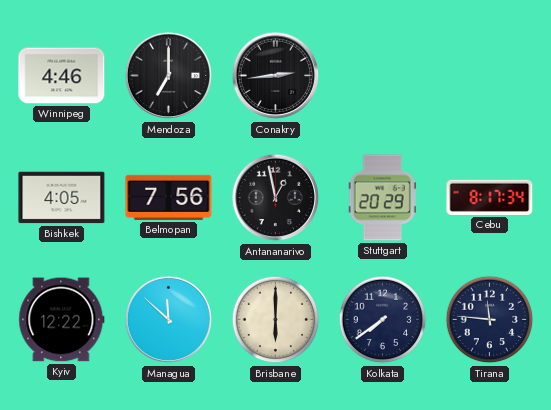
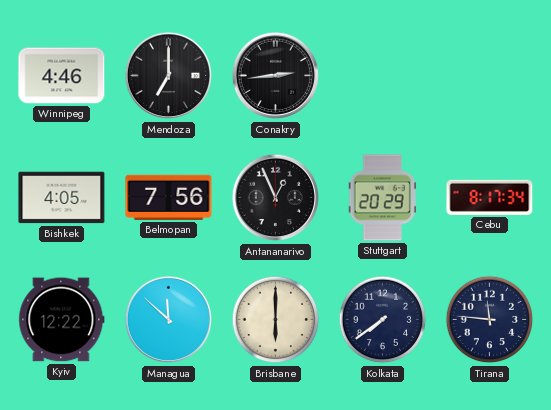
Antananarivo: 12:58 -> 12:56
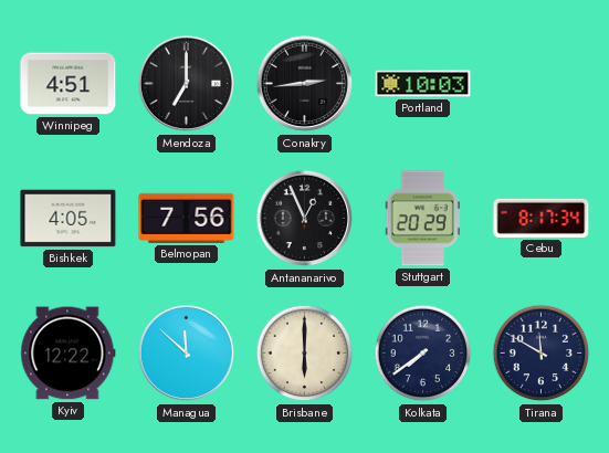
Winnipeg: 4:46 -> 4:51
Portland: none -> 10:03
Tirana: 11:46 -> 11:50
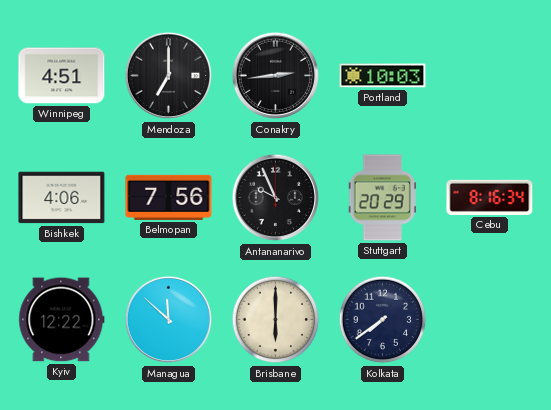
Bishkek: 4:05 -> 4:06
Antananarivo: 12:56 -> 9:56
Cebu: 8:17 -> 8:16
Tirana: 11:50 -> none
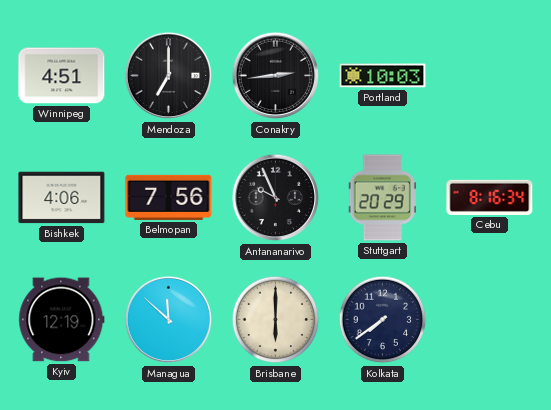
Kyiv: 12:22 -> 12:19
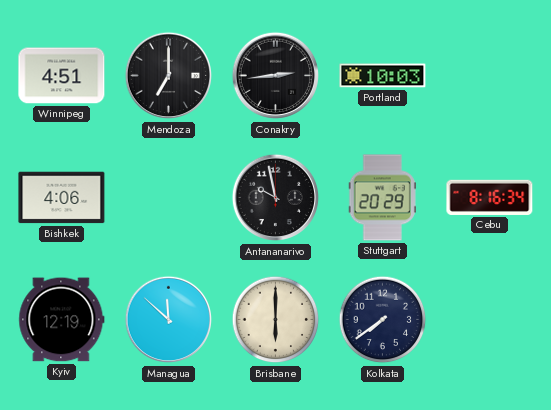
Belmopan: 7:56 -> none
Antananarivo: 9:56 -> 9:58
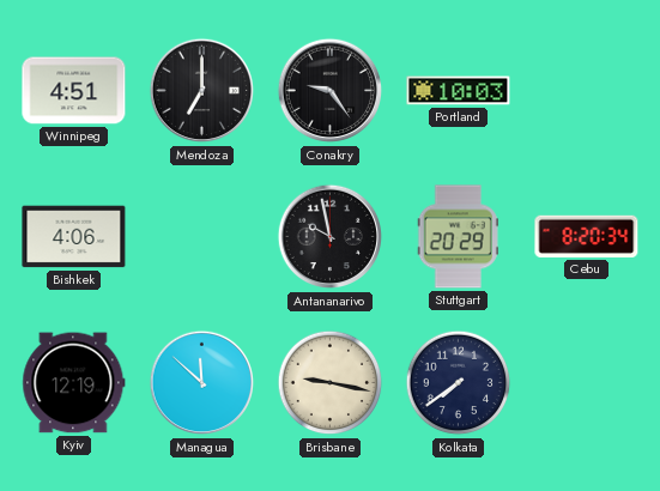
Conakry: 2:44 -> 9:24
Cebu: 8:16 -> 8:20
Brisbane: 6:00 -> 9:17
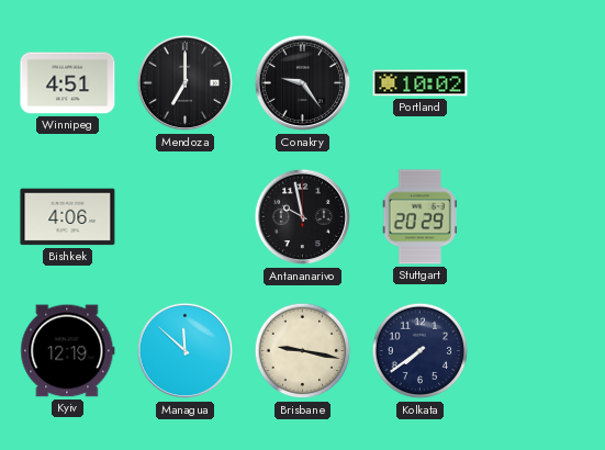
Portland: 10:03 -> 10:02
Cebu: 8:20 -> none
